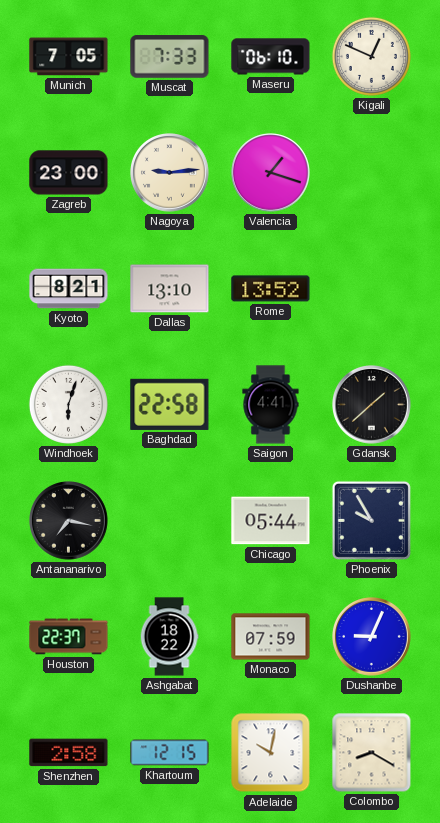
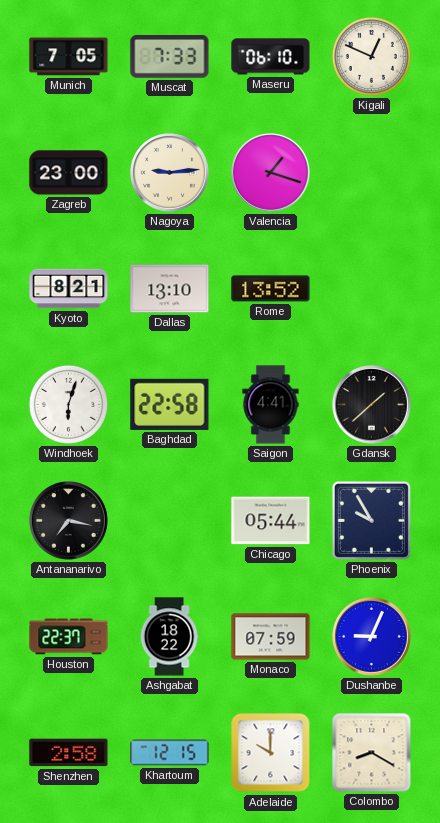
Adelaide: 10:02 -> 10:00
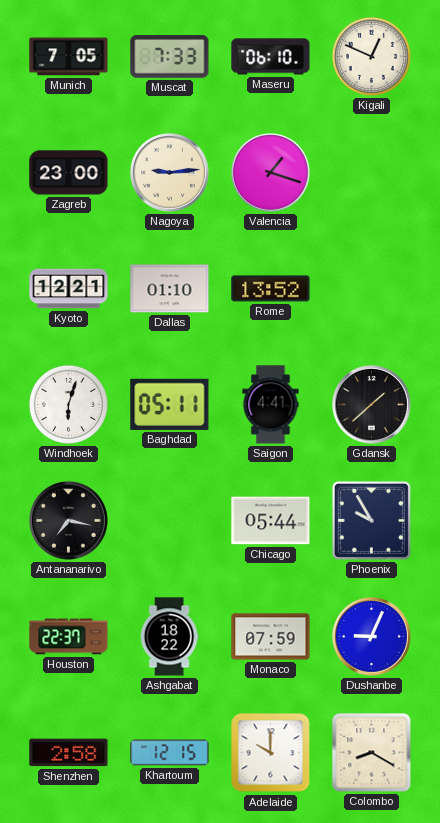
Kyoto: 8:21 -> 12:21
Dallas: 13:10 -> 01:10
Baghdad: 22:58 -> 05:11
